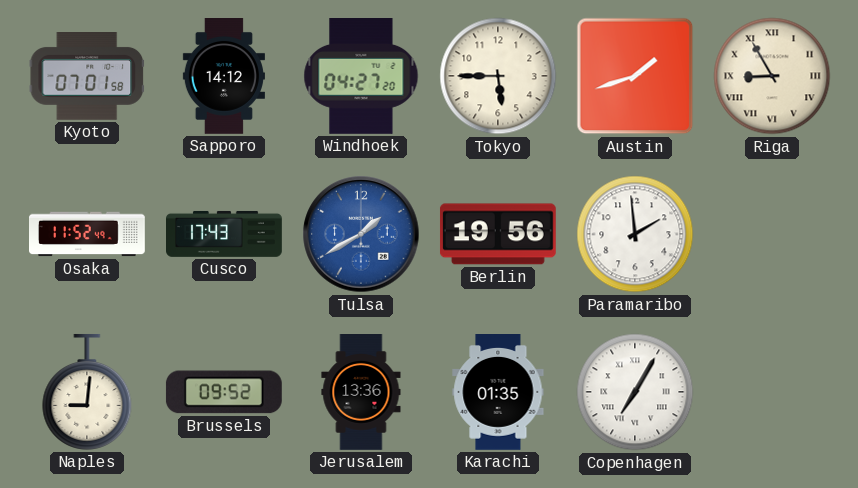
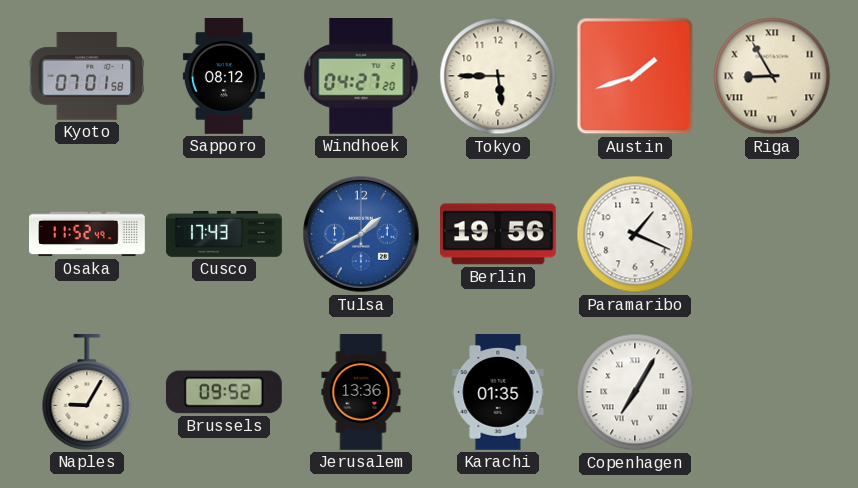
Sapporo: 14:12 -> 08:12
Paramaribo: 1:59 -> 1:19
Naples: 9:01 -> 9:05
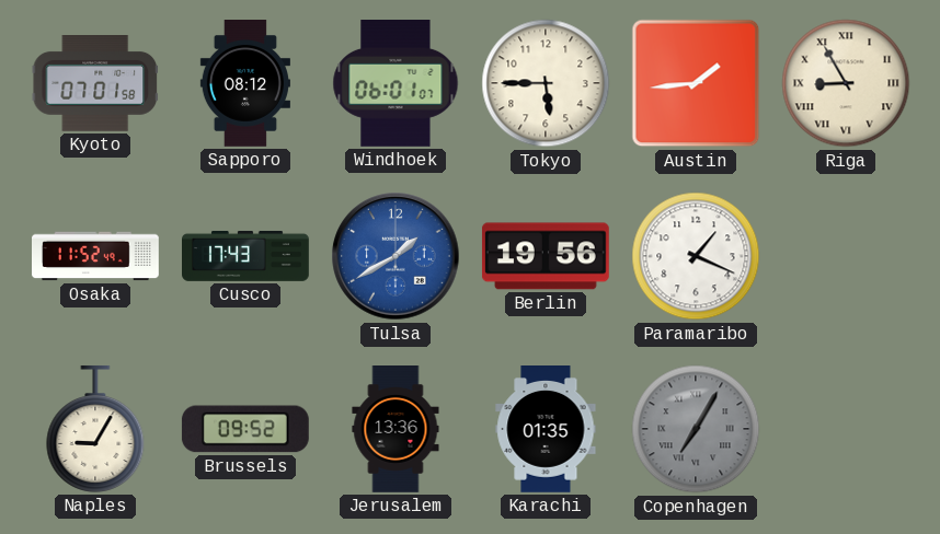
Windhoek: 04:27 -> 06:01
Austin: 1:42 -> 1:44
Copenhagen dial: white -> grey
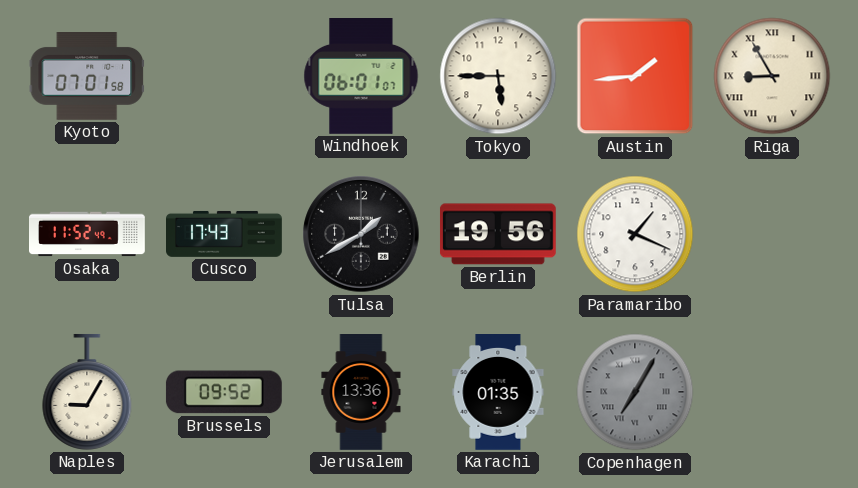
Sapporo: 08:12 -> none
Tulsa dial: blue -> black
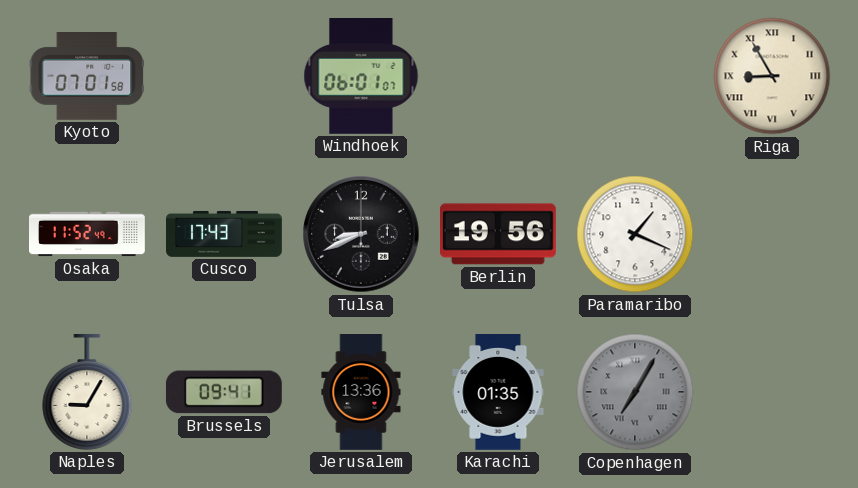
Tokyo: 5:45 -> none
Austin: 1:44 -> none
Tulsa: 1:40 -> 8:41
Brussels: 09:52 -> 09:41
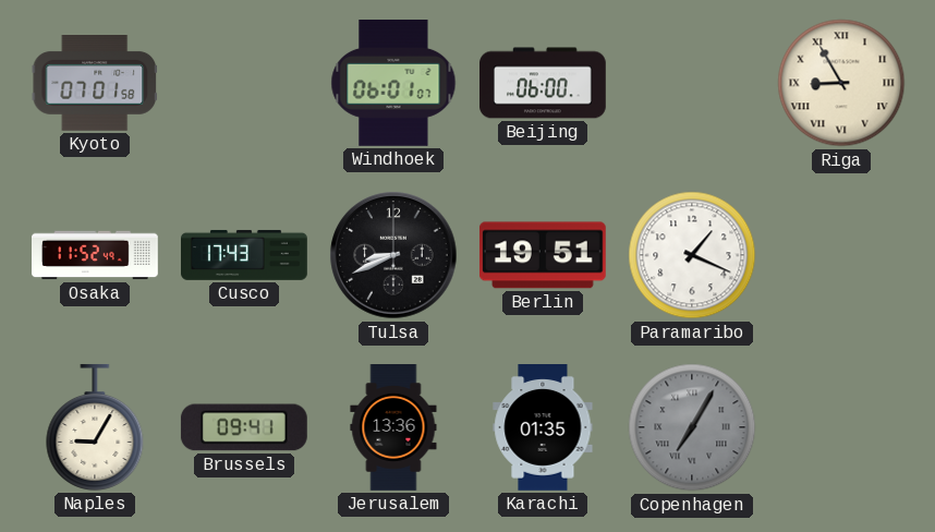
Beijing: none -> 06:00
Berlin: 19:56 -> 19:51
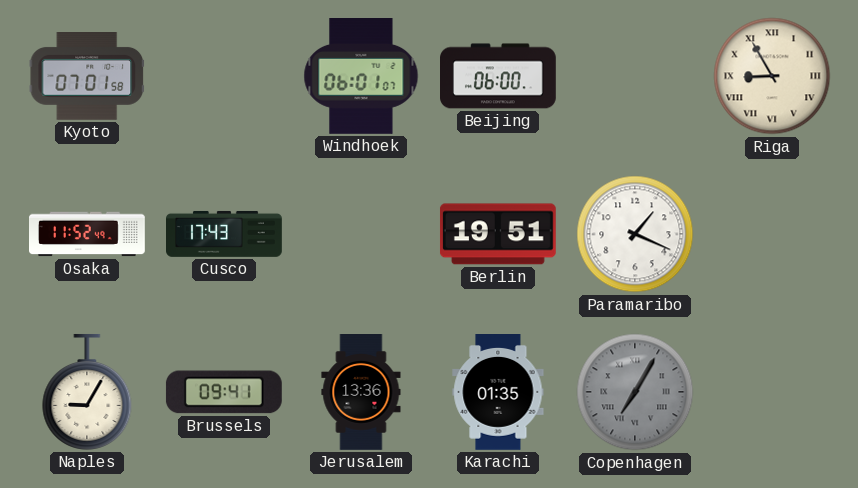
Tulsa: 8:41 -> none
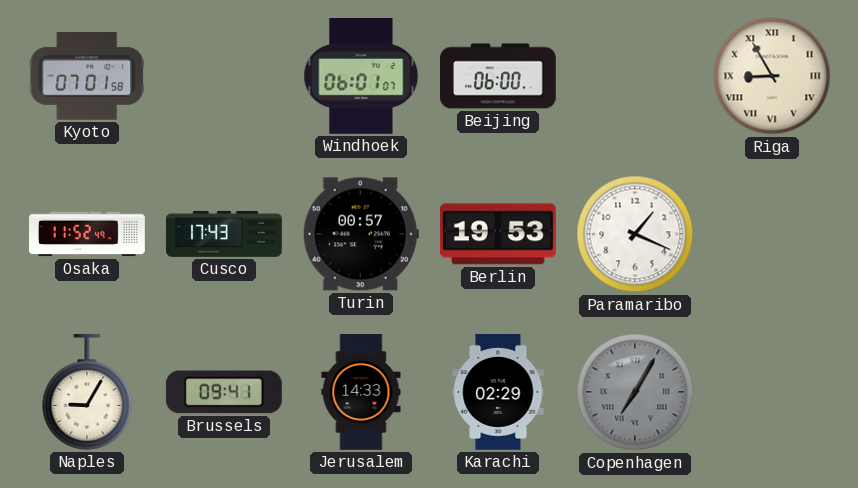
Turin: none -> 00:57
Berlin: 19:51 -> 19:53
Jerusalem: 13:36 -> 14:33
Karachi: 01:35 -> 02:29
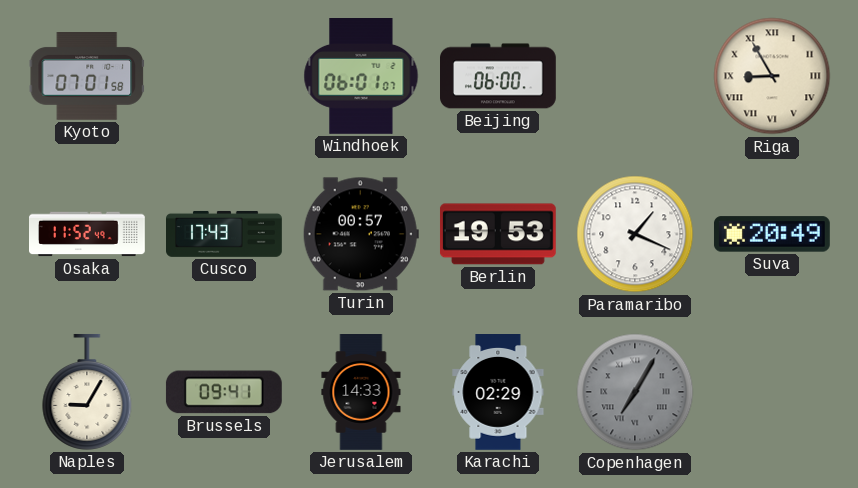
Suva: none -> 20:49
